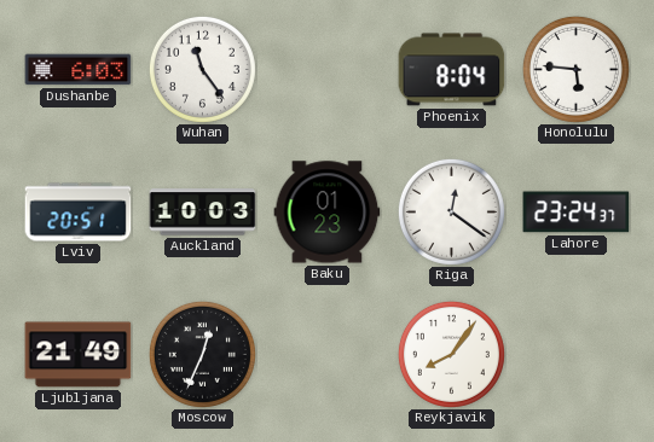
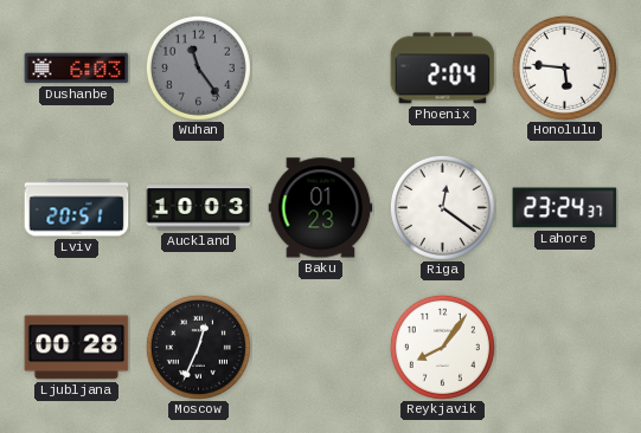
Wuhan dial: white -> grey
Phoenix: 8:04 -> 2:04
Ljubljana: 21:49 -> 00:28
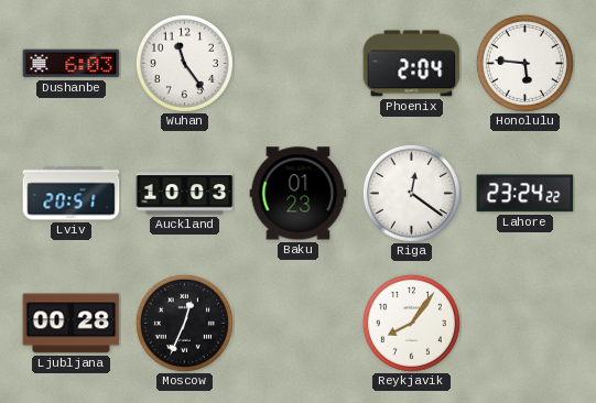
Wuhan dial: grey -> white
Lahore: 23:24:37 -> 23:24:22
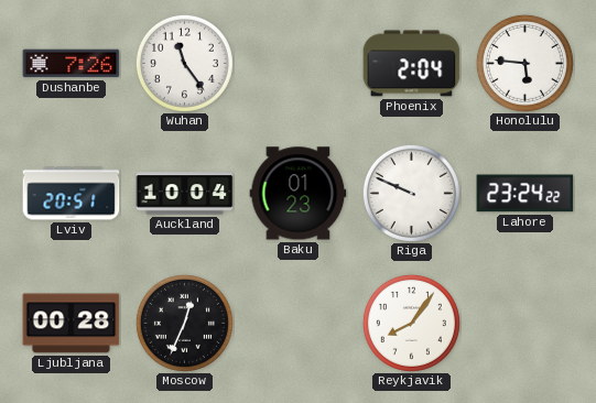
Dushanbe: 6:03 -> 7:26
Auckland: 10:03 -> 10:04
Riga: 12:21 -> 9:49
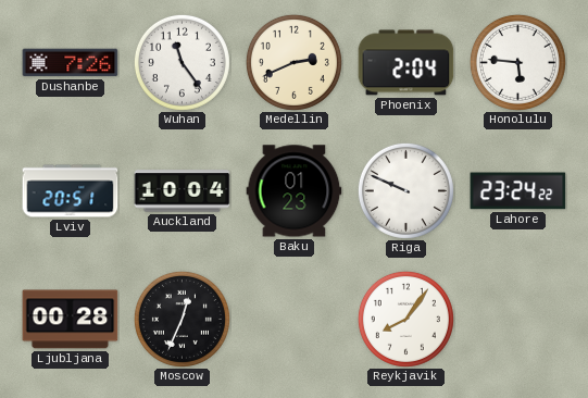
Medellin: none -> 2:41
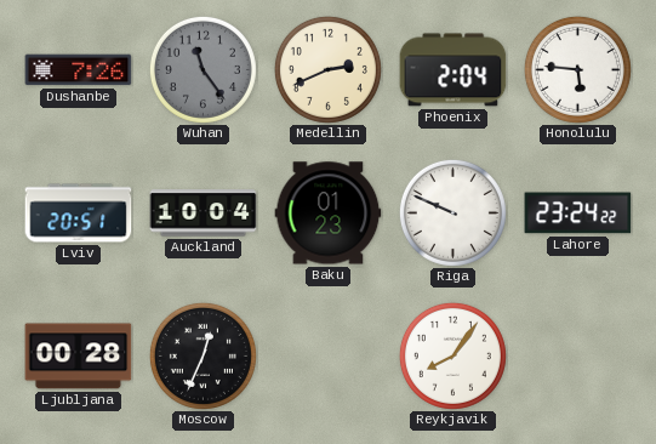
Wuhan dial: white -> grey
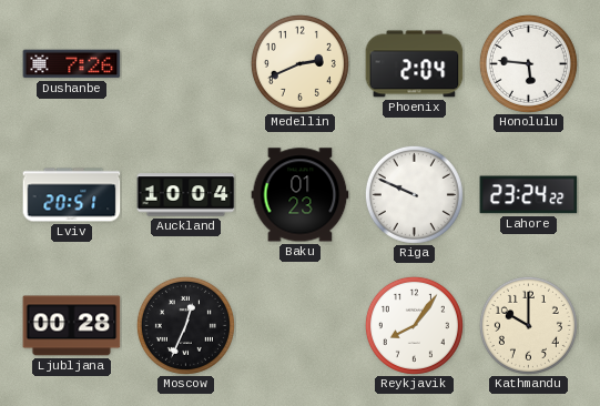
Wuhan: 11:24 -> none
Kathmandu: none -> 10:00
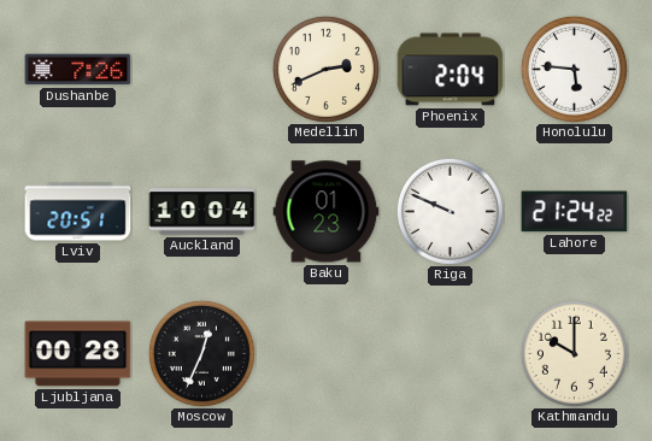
Lahore: 23:24 -> 21:24
Reykjavik: 8:06 -> none
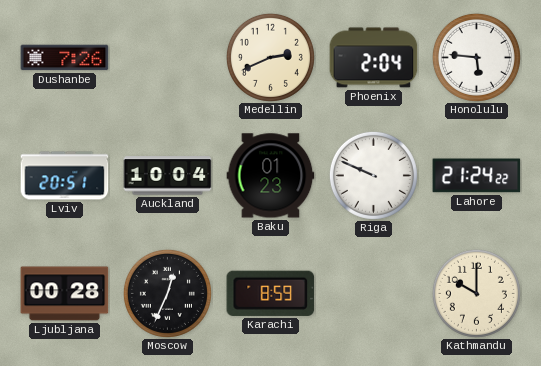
Karachi: none -> 8:59
